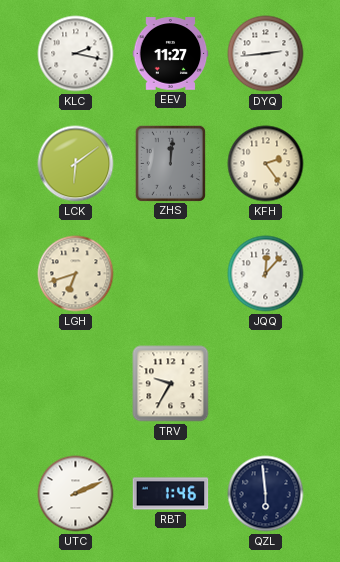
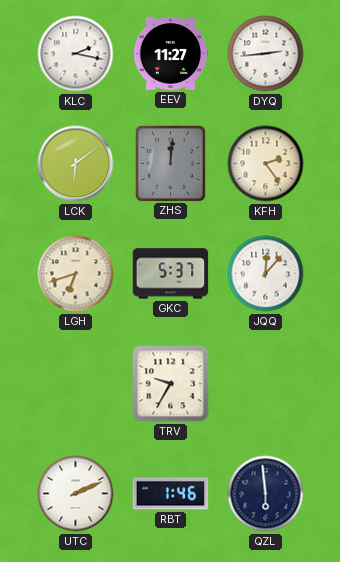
GKC: none -> 5:37
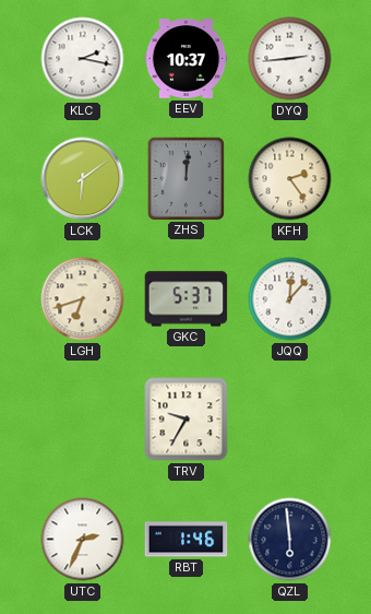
EEV: 11:27 -> 10:37
UTC: 2:11 -> 2:34
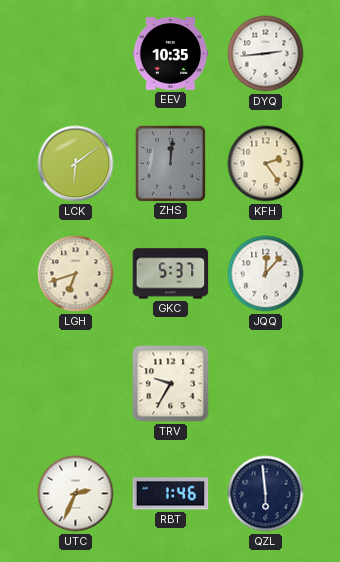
KLC: 2:17 -> none
EEV: 10:37 -> 10:35
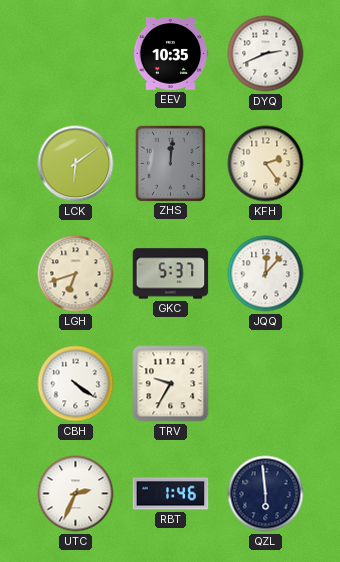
DYQ: 2:44 -> 2:41
CBH: none -> 4:21
